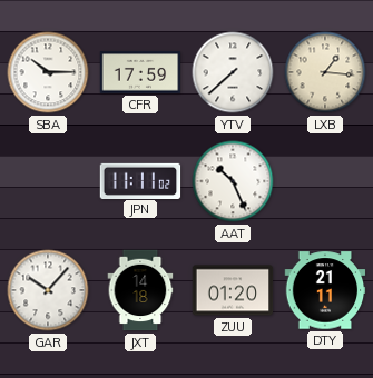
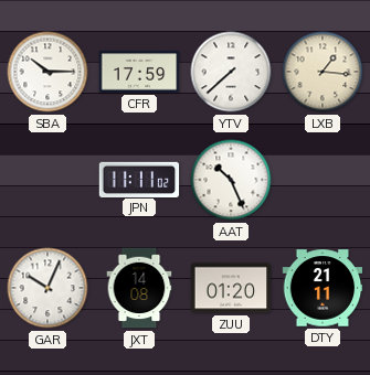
GAR: 10:07 -> 10:04
JXT: 14:18 -> 14:08
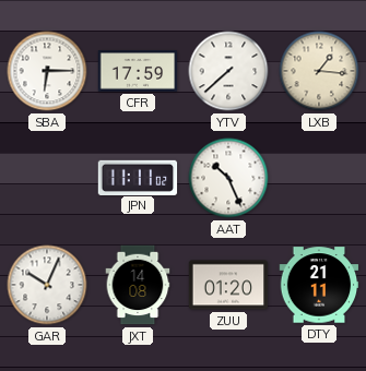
SBA: 10:15 -> 6:15
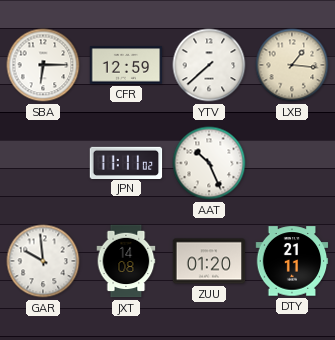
CFR: 17:59 -> 12:59
GAR: 10:04 -> 9:59
